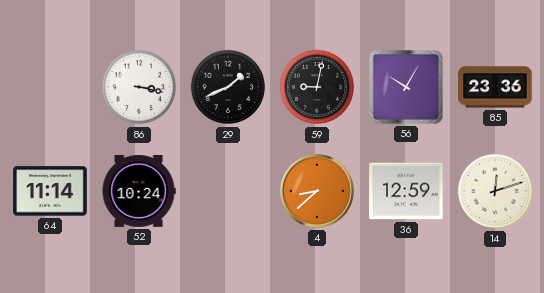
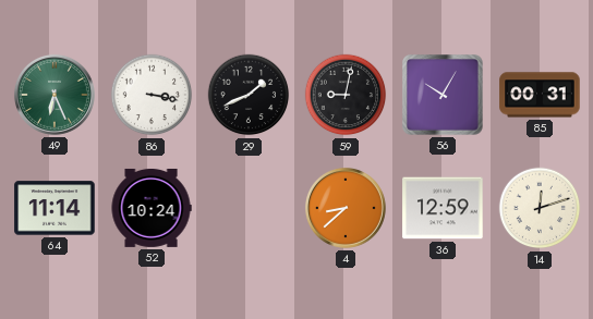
49: none -> 6:26
85: 23:36 -> 00:31
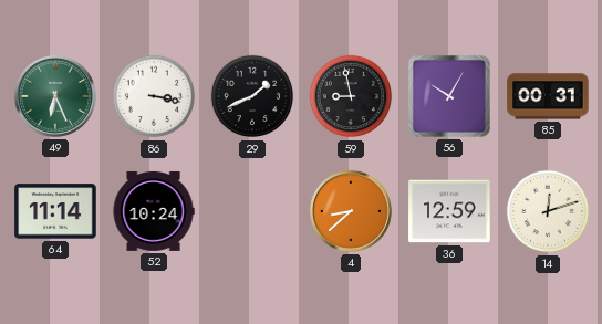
59: 9:02 -> 8:58
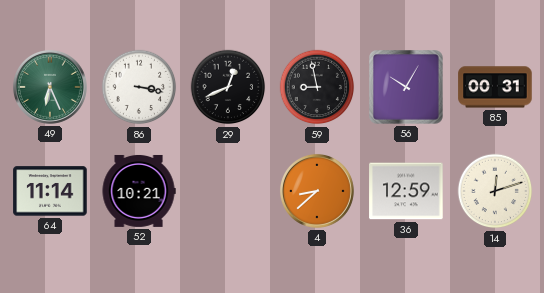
29: 1:41 -> 12:41
52: 10:24 -> 10:21
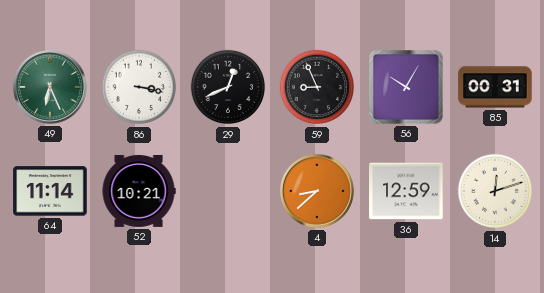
59: 8:58 -> 8:56
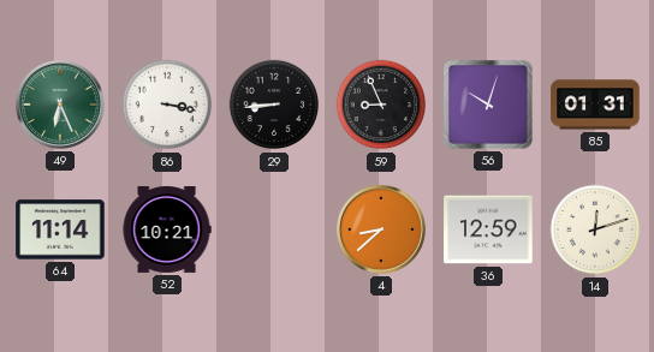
29: 12:41 -> 8:44
56: 10:05 -> 10:03
85: 00:31 -> 01:31
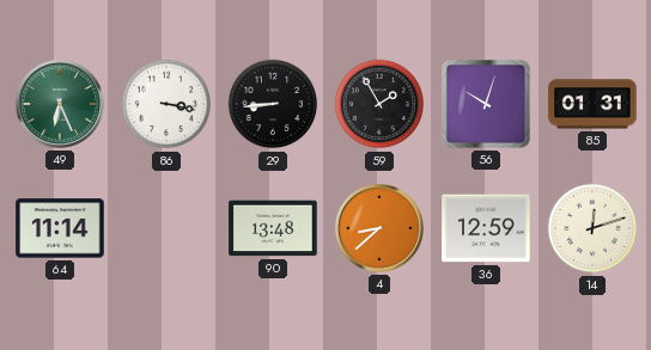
59: 8:56 -> 1:55
52: 10:21 -> none
90: none -> 13:48
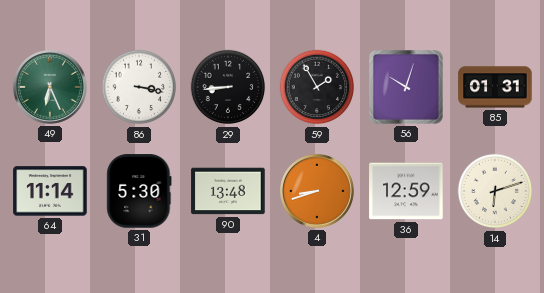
31: none -> 5:30
4: 8:38 -> 8:42
14: 12:12 -> 6:12
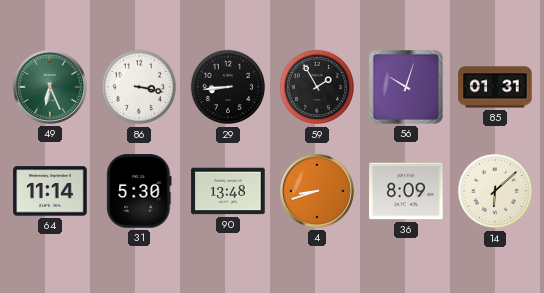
36: 12:59 -> 8:09
14: 6:12 -> 6:08
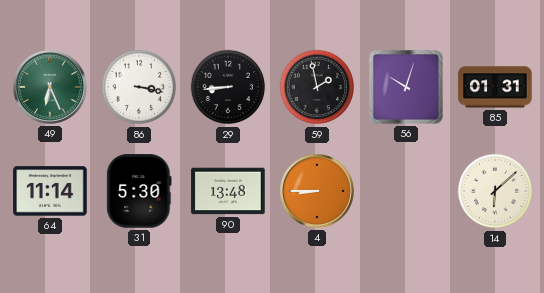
59: 1:55 -> 1:58
4: 8:42 -> 8:45
36: 8:09 -> none
